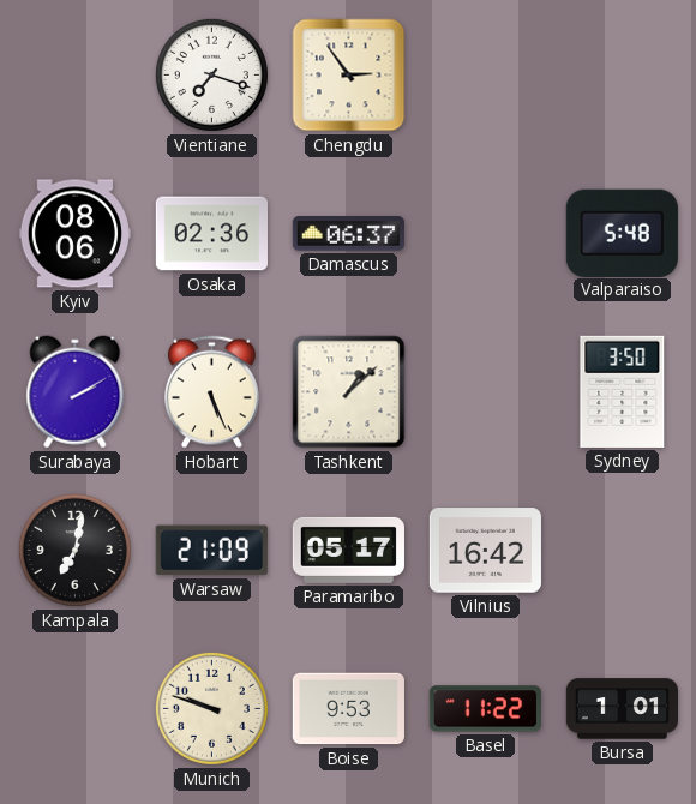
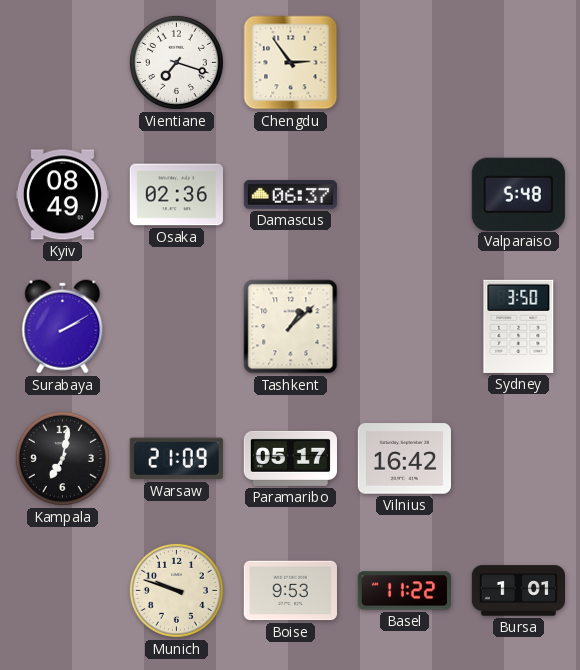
Kyiv: 08:06 -> 08:49
Hobart: 5:26 -> none
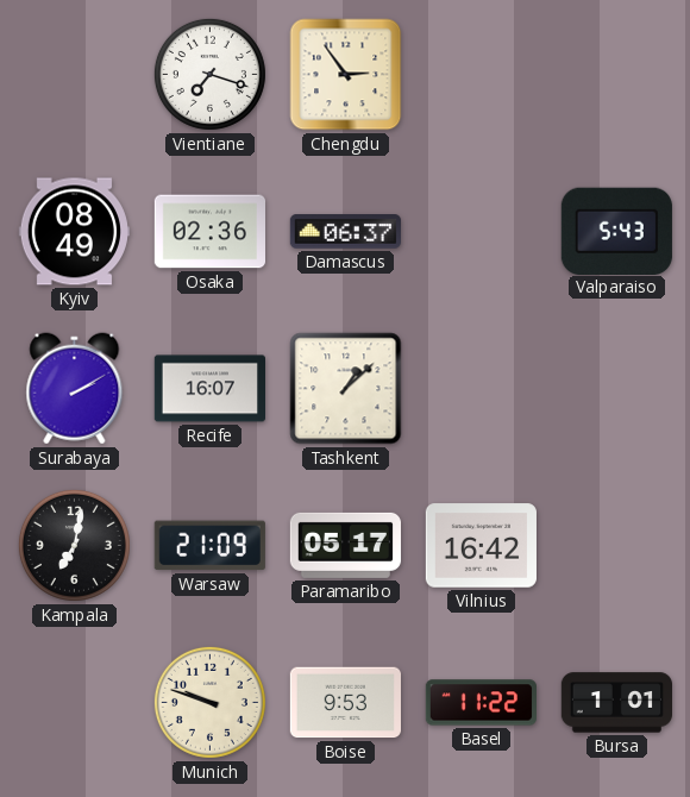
Valparaiso: 5:48 -> 5:43
Recife: none -> 16:07
Sydney: 3:50 -> none
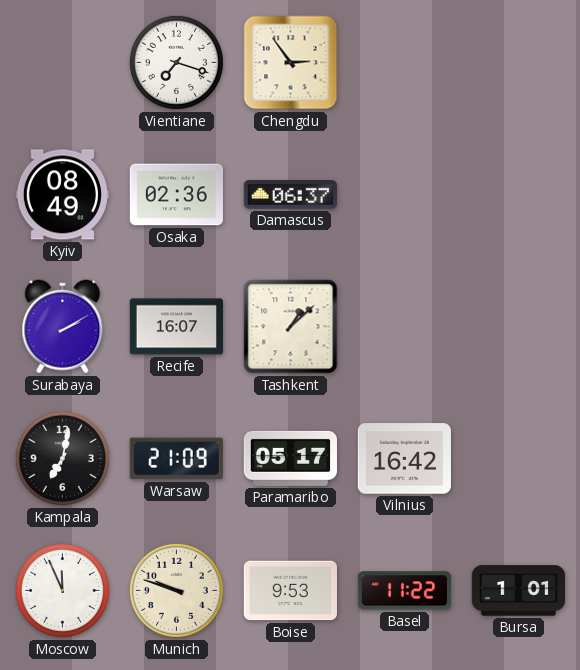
Valparaiso: 5:43 -> none
Moscow: none -> 11:56
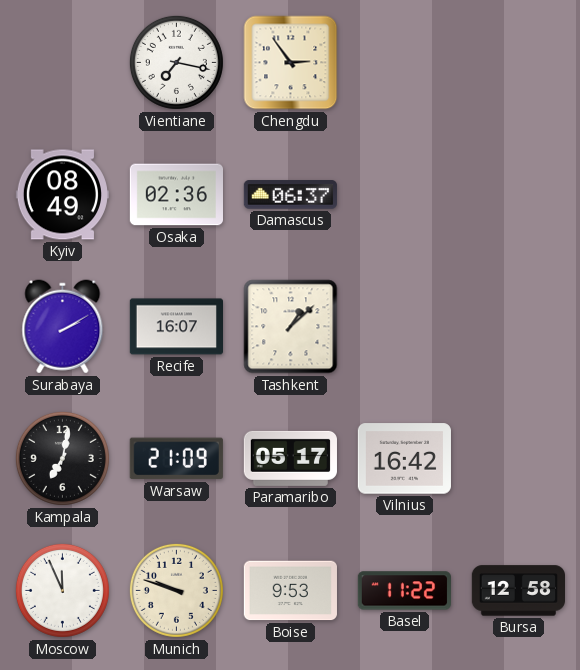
Vientiane: 7:18 -> 7:17
Bursa: 1:01 -> 12:58
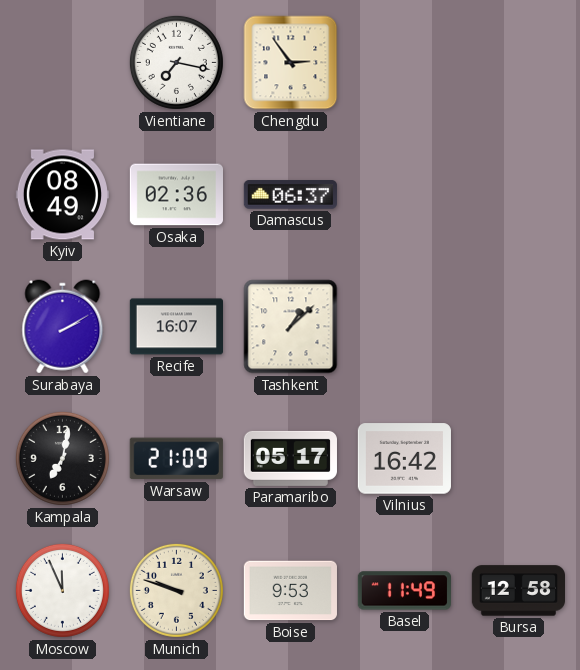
Basel: 11:22 -> 11:49
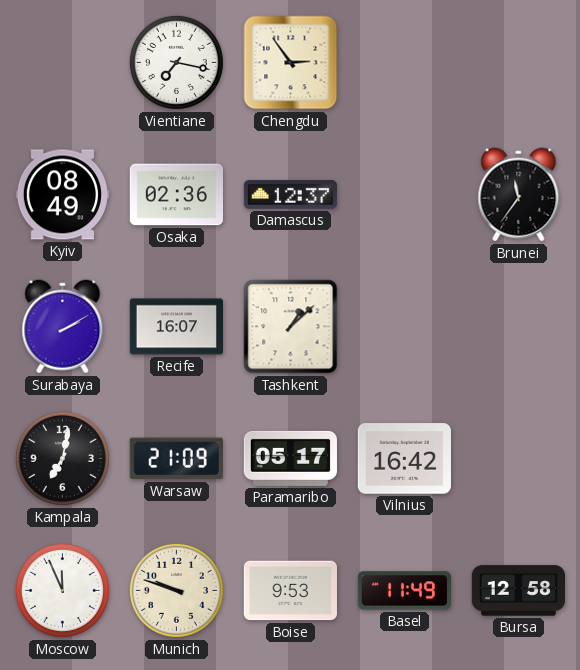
Damascus: 06:37 -> 12:37
Brunei: none -> 11:36
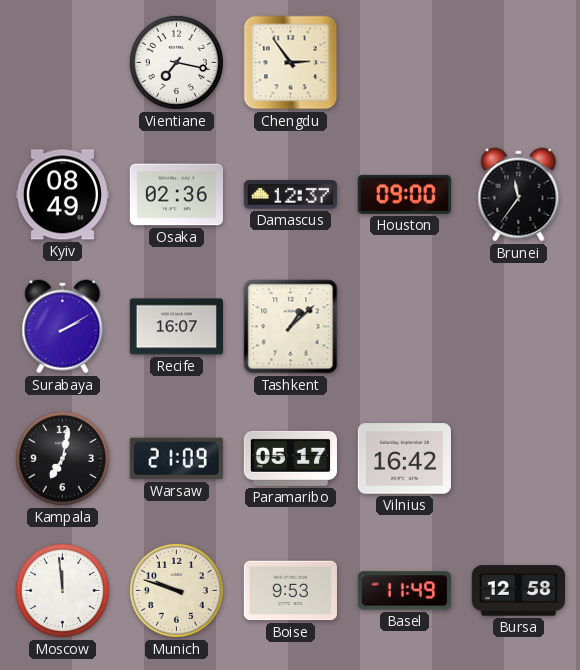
Houston: none -> 09:00
Moscow: 11:56 -> 11:59
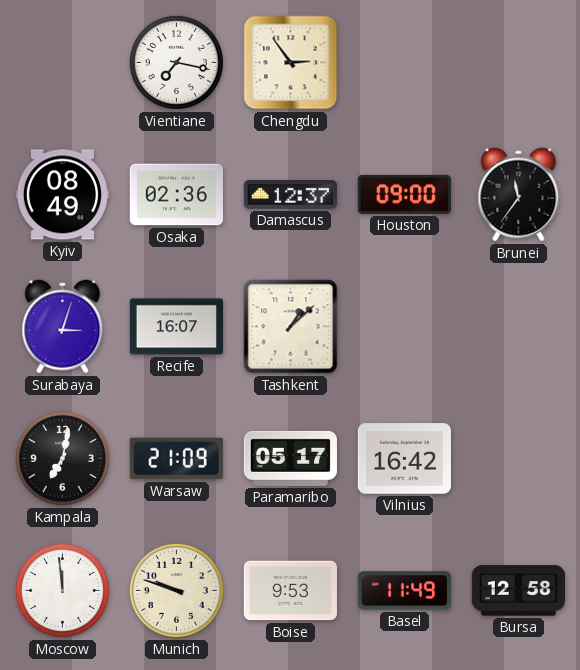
Surabaya: 2:10 -> 3:03
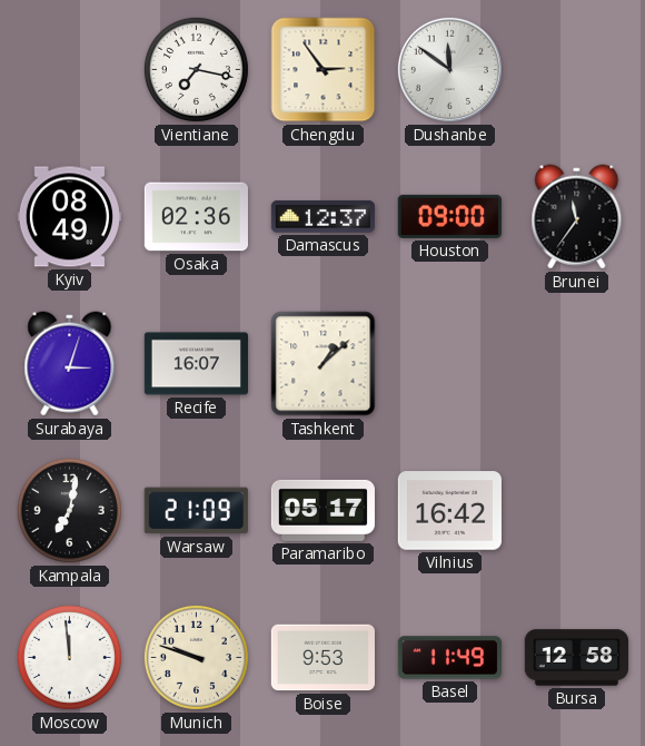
Dushanbe: none -> 11:51
